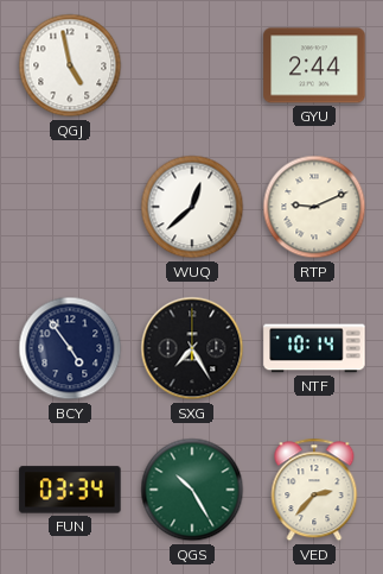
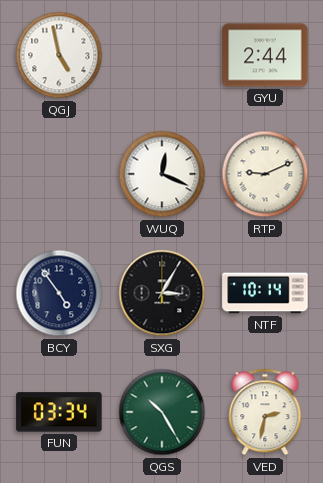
WUQ: 12:38 -> 12:19
SXG: 7:25 -> 3:05
VED: 2:37 -> 2:32
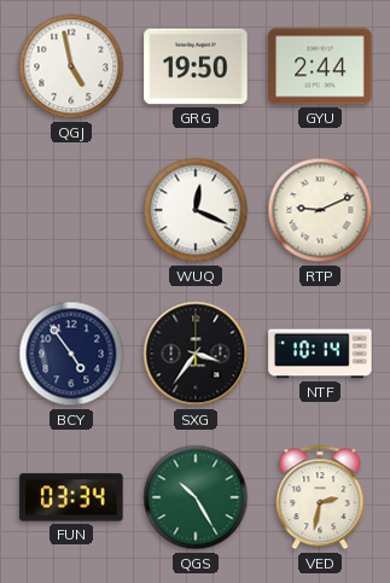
GRG: none -> 19:50
SXG: 3:05 -> 3:36
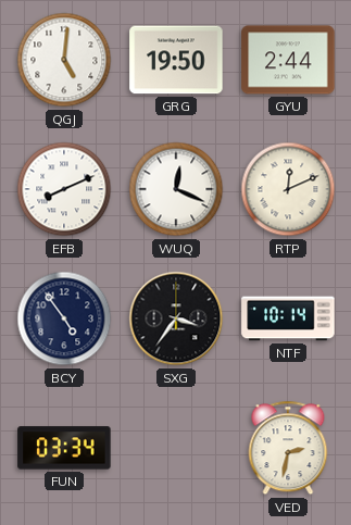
QGJ: 4:58 -> 5:01
EFB: none -> 8:11
RTP: 9:11 -> 12:11
QGS: 10:25 -> none
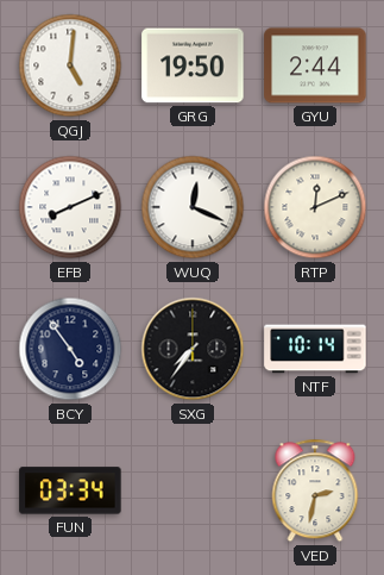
SXG: 3:36 -> 7:36
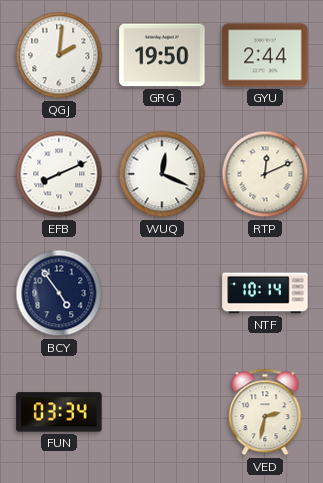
QGJ: 5:01 -> 2:01
SXG: 7:36 -> none
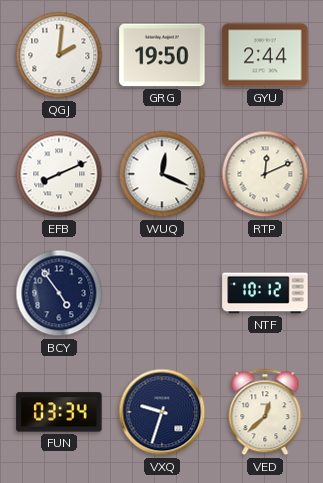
NTF: 10:14 -> 10:12
VXQ: none -> 9:33
VED: 2:32 -> 12:38
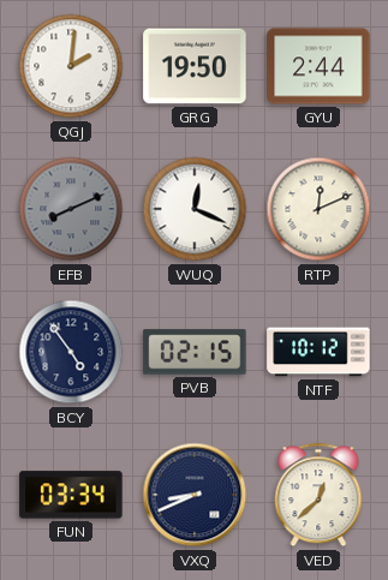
EFB dial: white -> grey
PVB: none -> 02:15
VXQ: 9:33 -> 8:41
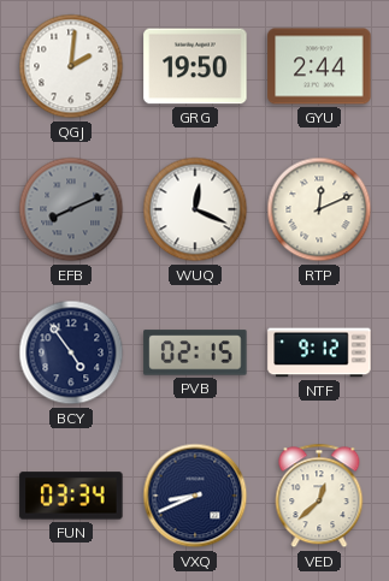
NTF: 10:12 -> 9:12
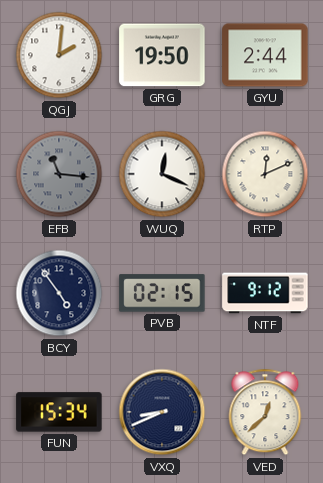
EFB: 8:11 -> 11:16
FUN: 03:34 -> 15:34
